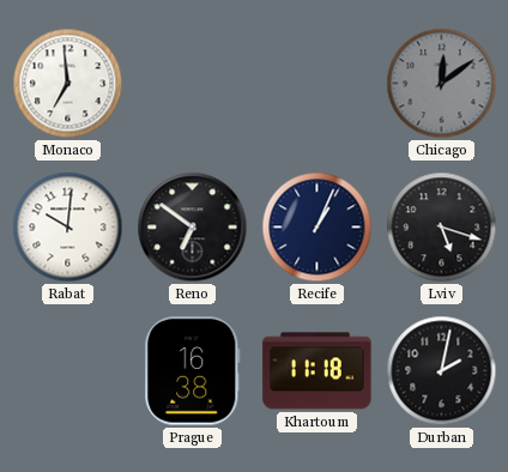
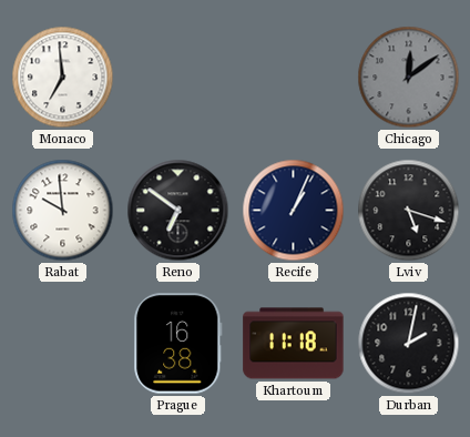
Rabat: 10:01 -> 9:59
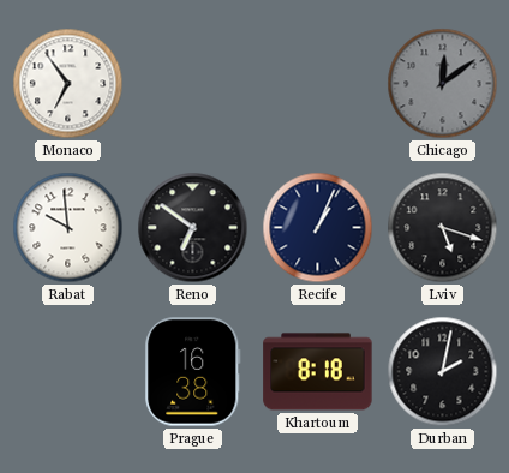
Monaco: 6:59 -> 6:54
Khartoum: 11:18 -> 8:18
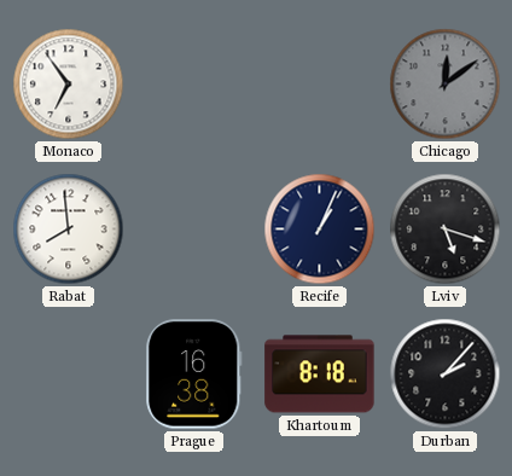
Rabat: 9:59 -> 7:59
Reno: 6:51 -> none
Durban: 2:02 -> 2:07
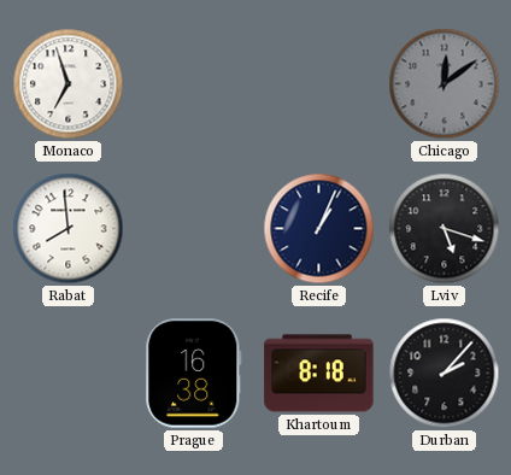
Monaco: 6:54 -> 6:57
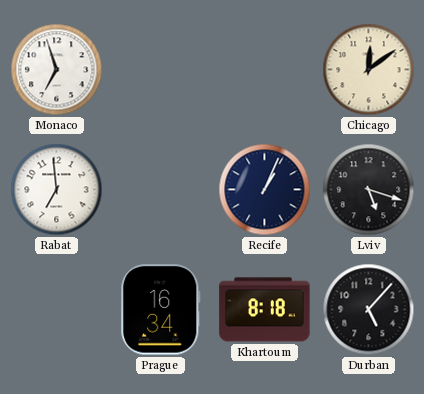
Chicago dial: grey -> cream
Rabat: 7:59 -> 6:59
Prague: 16:38 -> 16:34
Durban: 2:07 -> 5:07
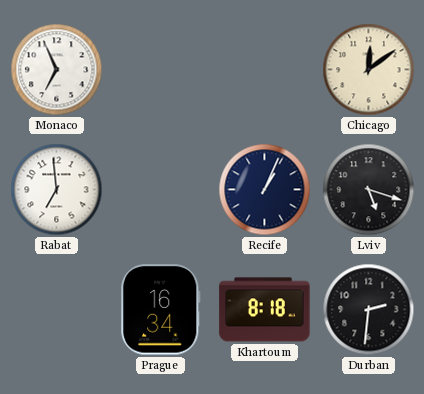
Monaco: 6:57 -> 6:56
Durban: 5:07 -> 2:31
